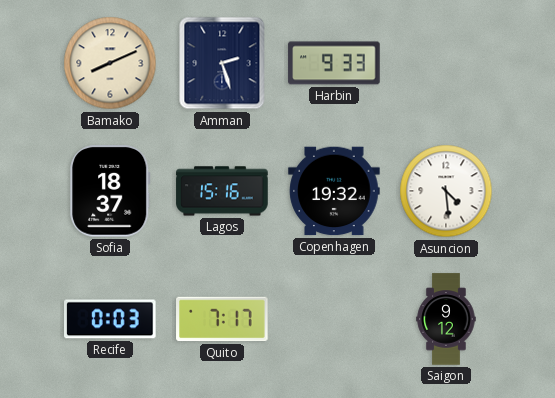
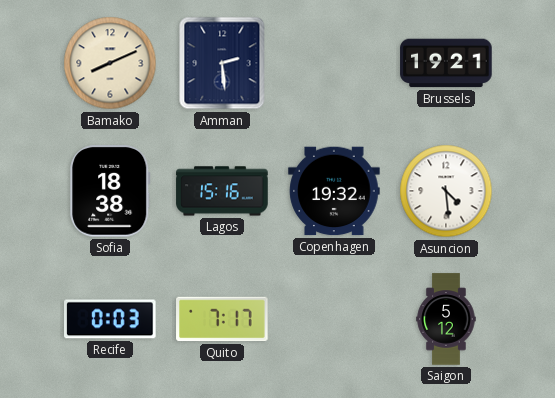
Amman: 2:27 -> 2:29
Harbin: 9:33 -> none
Brussels: none -> 19:21
Sofia: 18:37 -> 18:38
Saigon: 9:12 -> 5:12
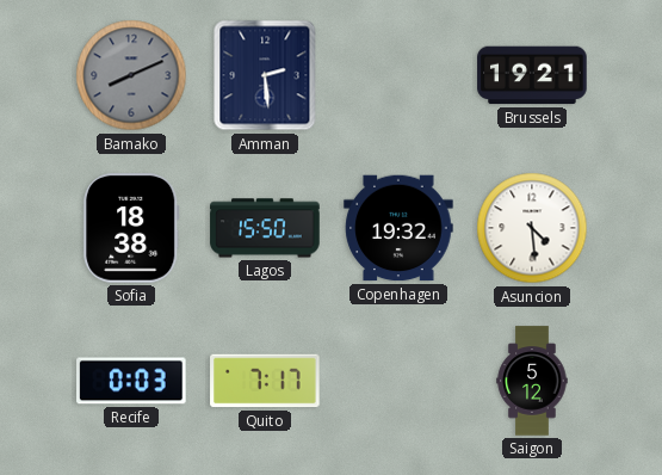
Bamako dial: cream -> grey
Lagos: 15:16 -> 15:50
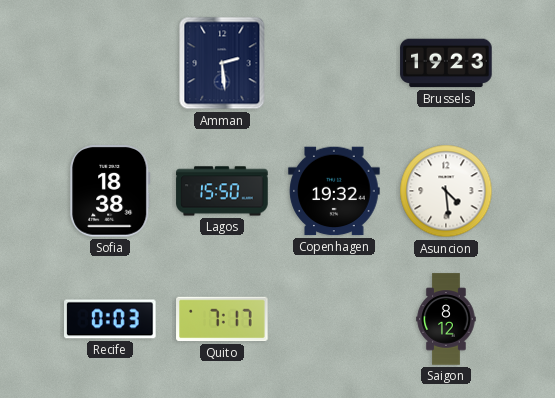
Bamako: 8:11 -> none
Brussels: 19:21 -> 19:23
Saigon: 5:12 -> 8:12
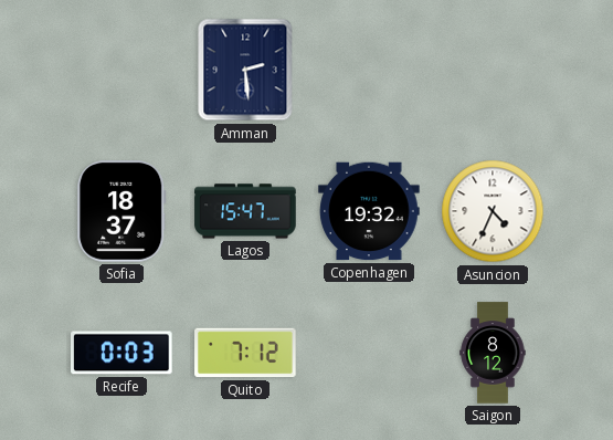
Brussels: 19:23 -> none
Sofia: 18:38 -> 18:37
Lagos: 15:50 -> 15:47
Asuncion: 4:29 -> 4:34
Quito: 7:17 -> 7:12
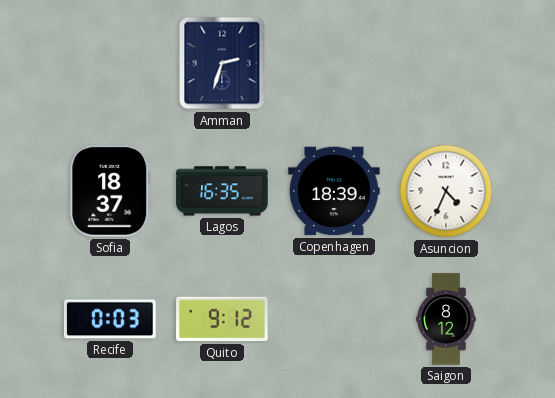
Amman: 2:29 -> 2:33
Lagos: 15:47 -> 16:35
Copenhagen: 19:32 -> 18:39
Quito: 7:12 -> 9:12
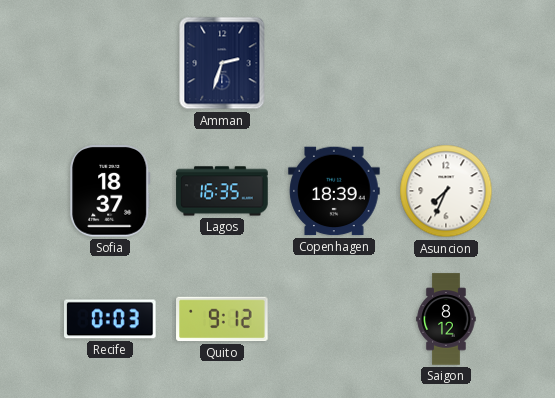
Asuncion: 4:34 -> 7:34
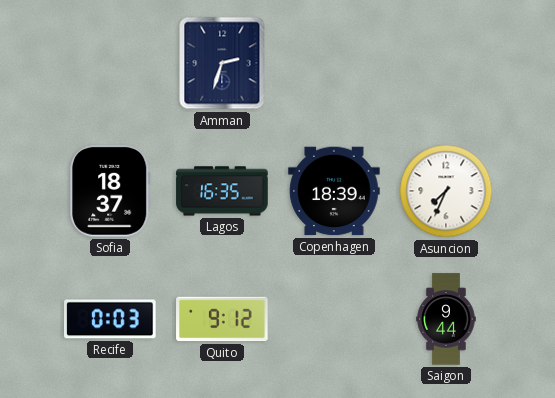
Saigon: 8:12 -> 9:44
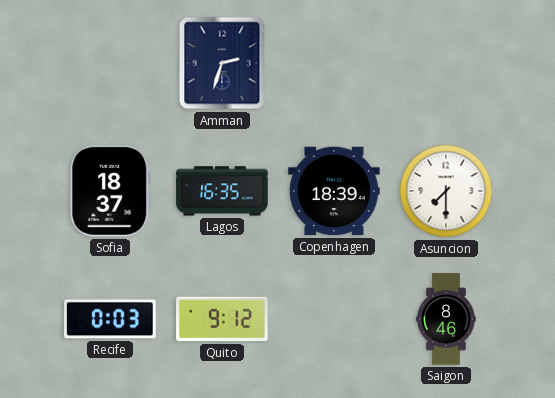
Asuncion: 7:34 -> 7:30
Saigon: 9:44 -> 8:46
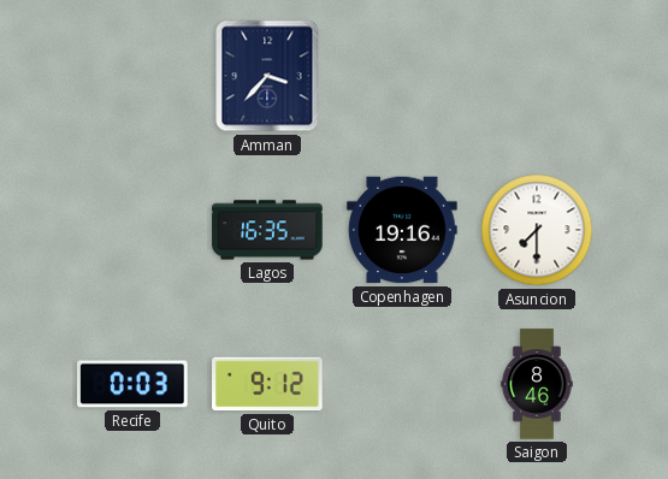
Amman: 2:33 -> 3:37
Sofia: 18:37 -> none
Copenhagen: 18:39 -> 19:16
